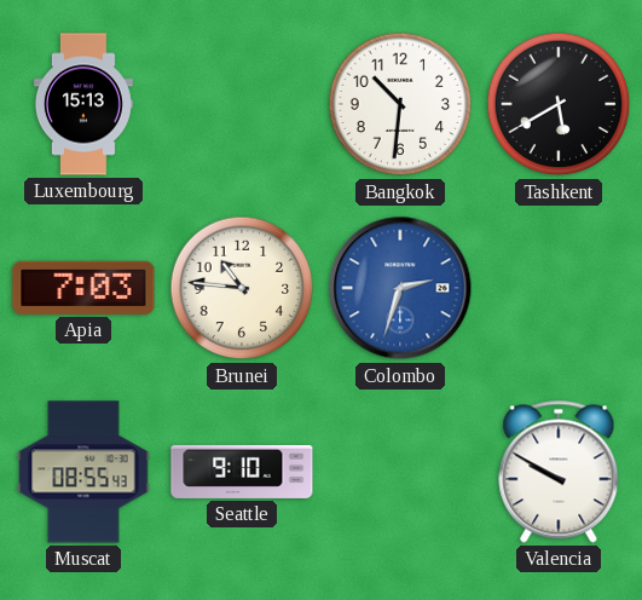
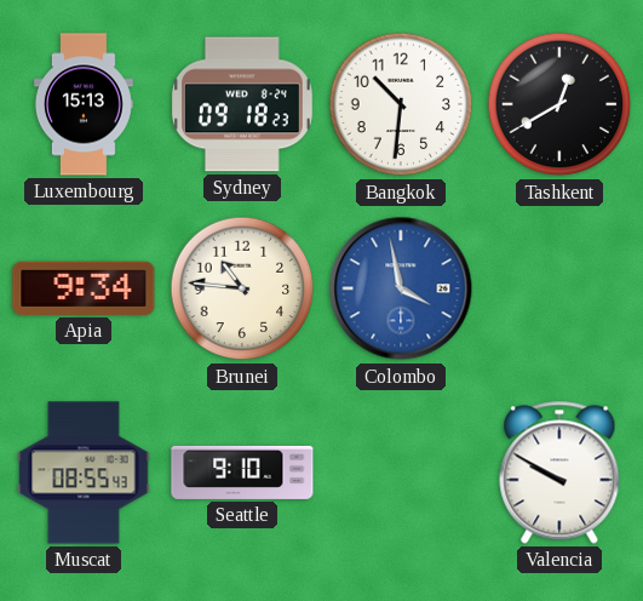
Sydney: none -> 09:18
Tashkent: 5:40 -> 12:40
Apia: 7:03 -> 9:34
Colombo: 2:33 -> 3:58
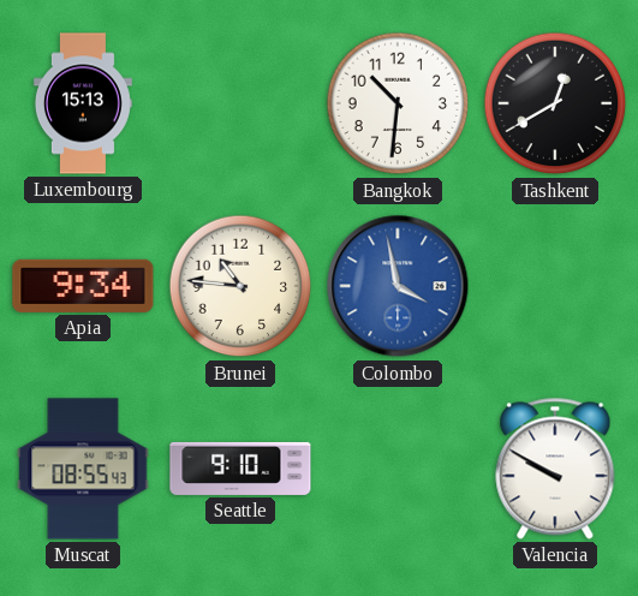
Sydney: 09:18 -> none
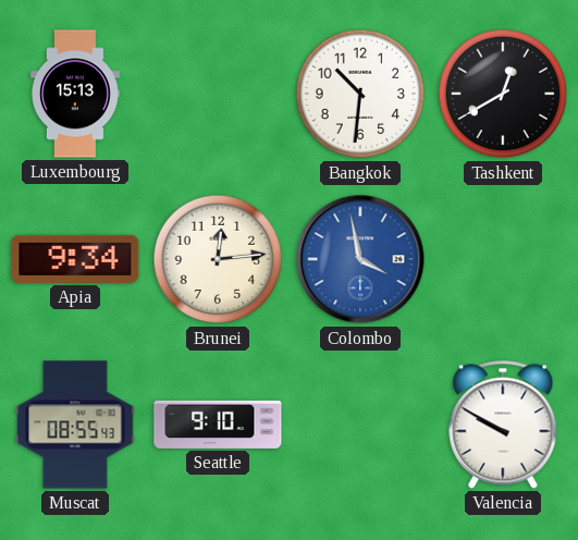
Brunei: 10:46 -> 12:14
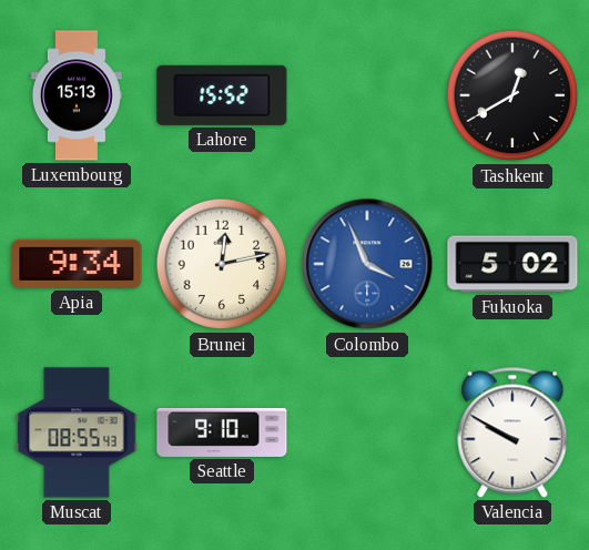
Lahore: none -> 15:52
Bangkok: 10:31 -> none
Brunei: 12:14 -> 12:13
Colombo: 3:58 -> 3:56
Fukuoka: none -> 5:02
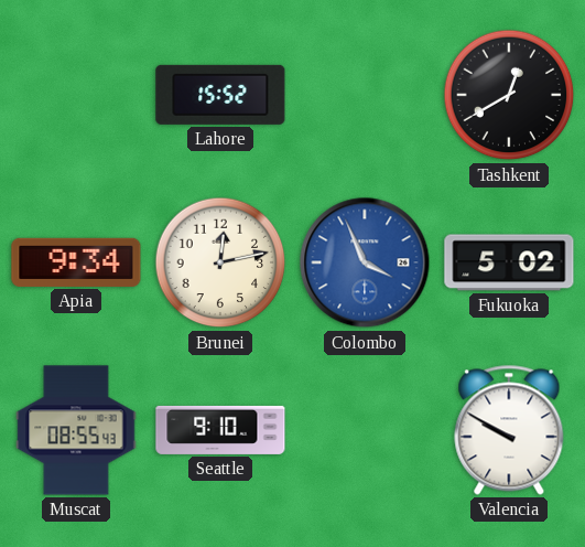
Luxembourg: 15:13 -> none
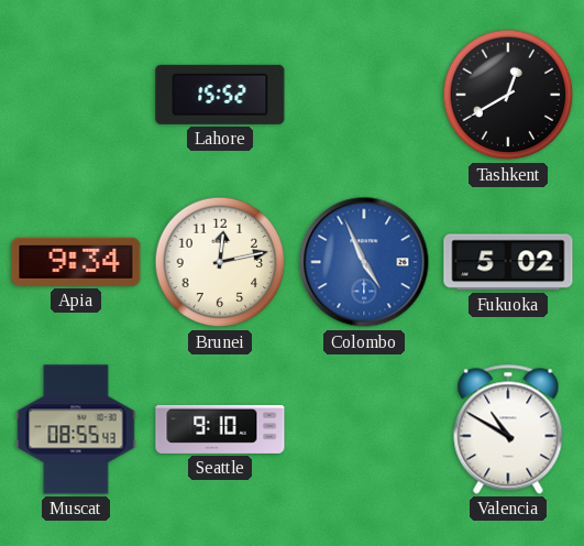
Colombo: 3:56 -> 4:56
Valencia: 9:50 -> 10:50
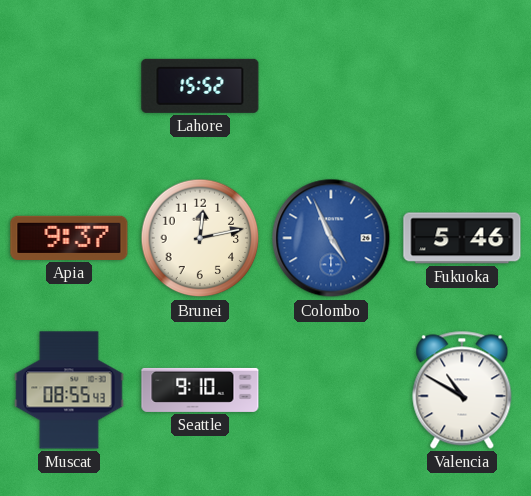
Tashkent: 12:40 -> none
Apia: 9:34 -> 9:37
Fukuoka: 5:02 -> 5:46
